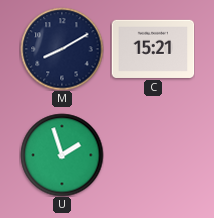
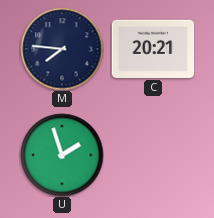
M: 8:10 -> 7:46
C: 15:21 -> 20:21
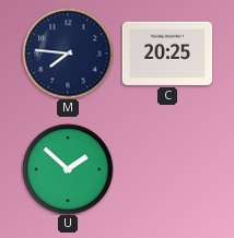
C: 20:21 -> 20:25
U: 1:57 -> 1:52
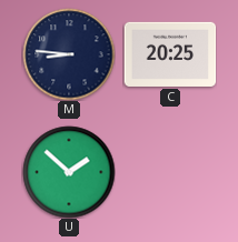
M: 7:46 -> 8:46
